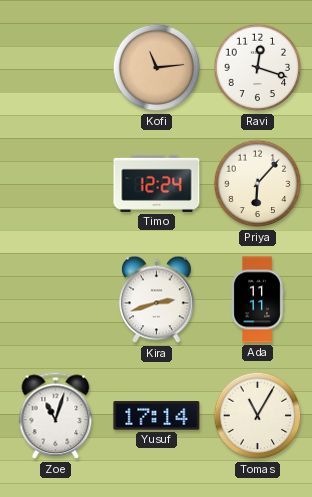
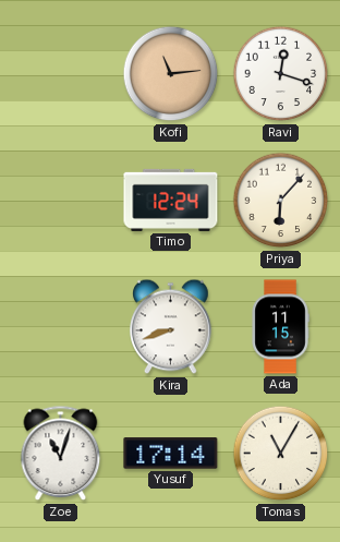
Kira: 2:42 -> 8:42
Ada: 11:11 -> 11:15
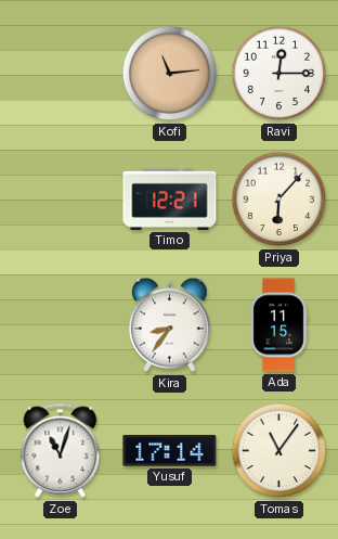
Ravi: 12:18 -> 12:15
Timo: 12:24 -> 12:21
Kira: 8:42 -> 8:36
Tomas: 11:05 -> 11:06
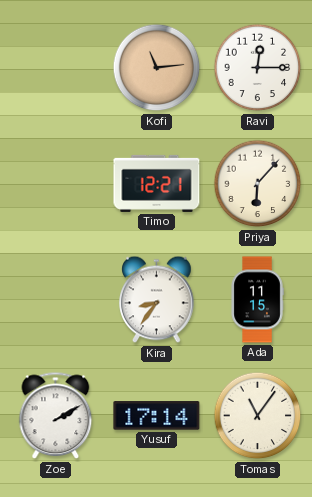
Zoe: 11:03 -> 2:10
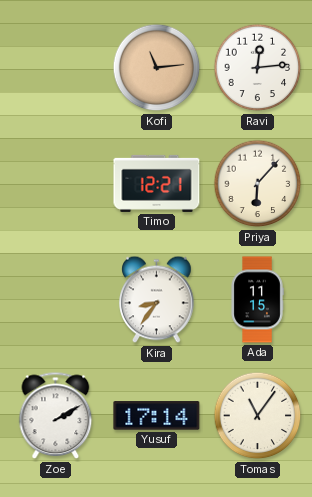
Ravi: 12:15 -> 12:14
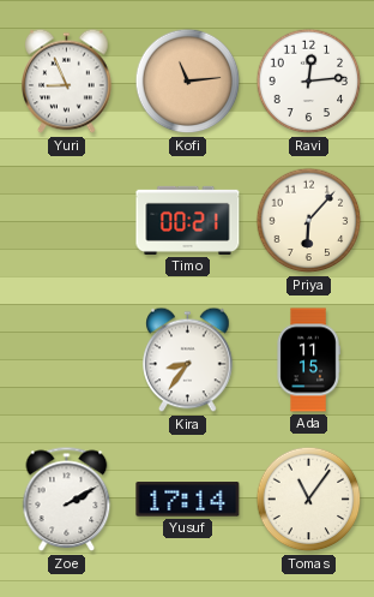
Yuri: none -> 8:56
Timo: 12:21 -> 00:21
